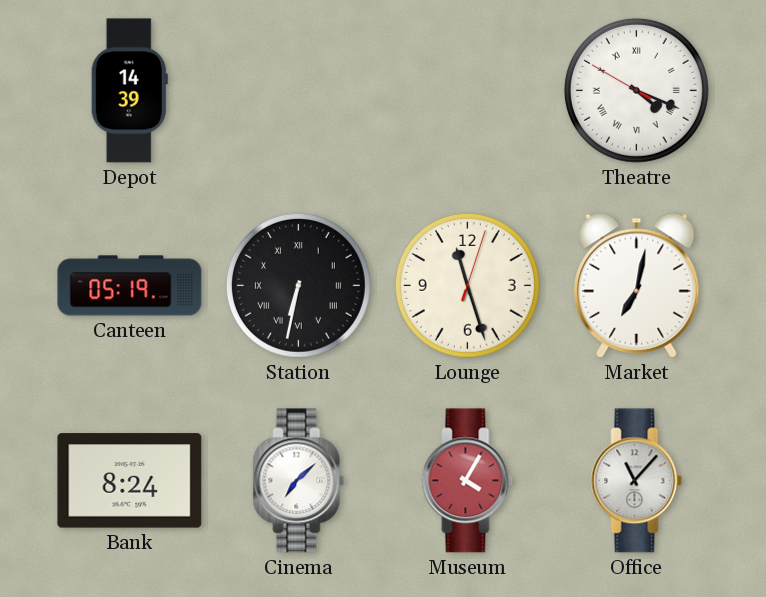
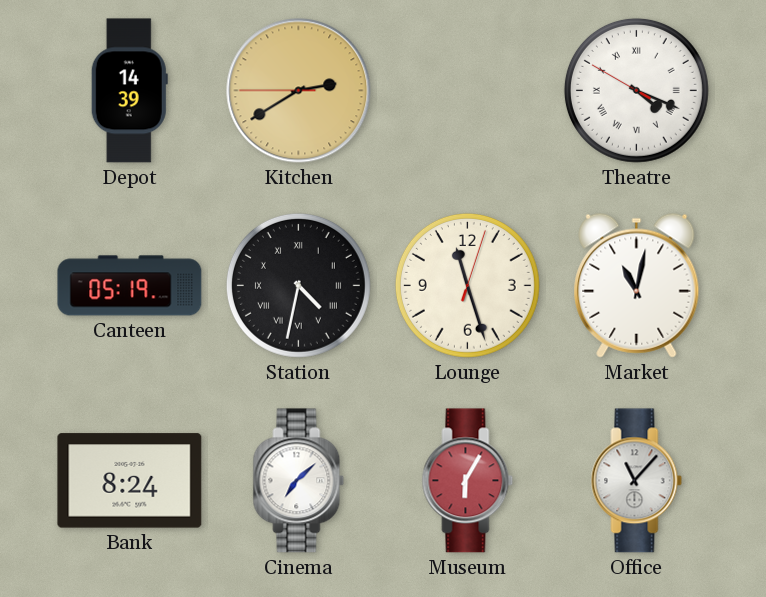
Kitchen: none -> 2:39
Station: 6:32 -> 4:32
Market: 7:02 -> 11:02
Museum: 4:05 -> 6:05
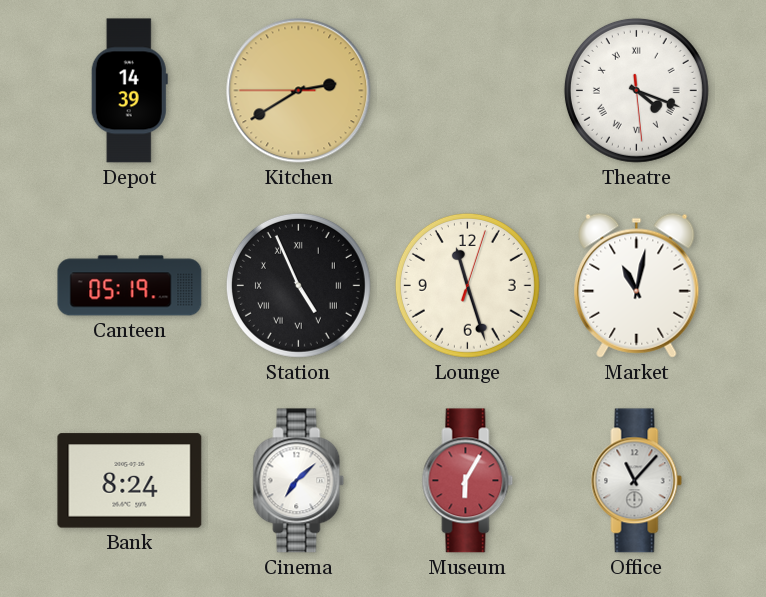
Theatre: 4:18:50 -> 4:18:29
Station: 4:32 -> 4:56
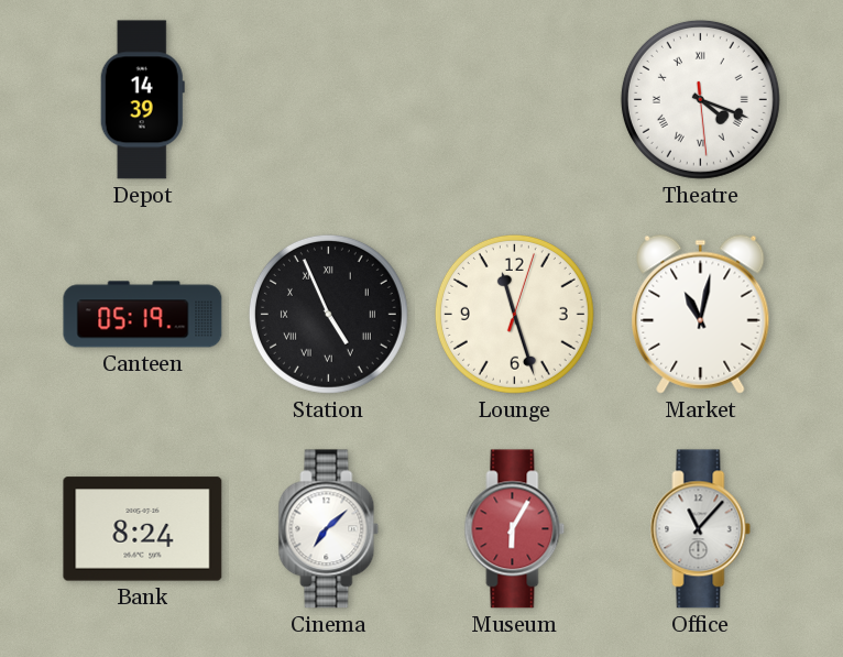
Kitchen: 2:39 -> none
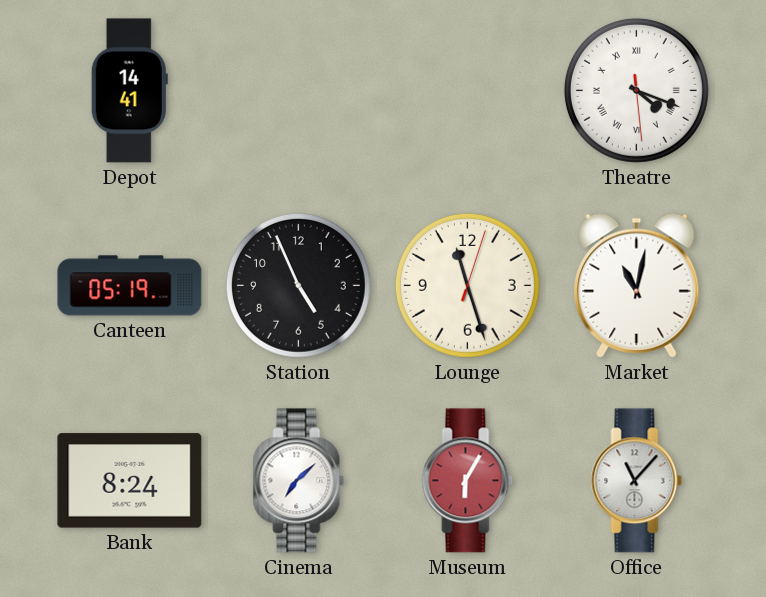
Depot: 14:39 -> 14:41
Station numerals: Roman -> Arabic
